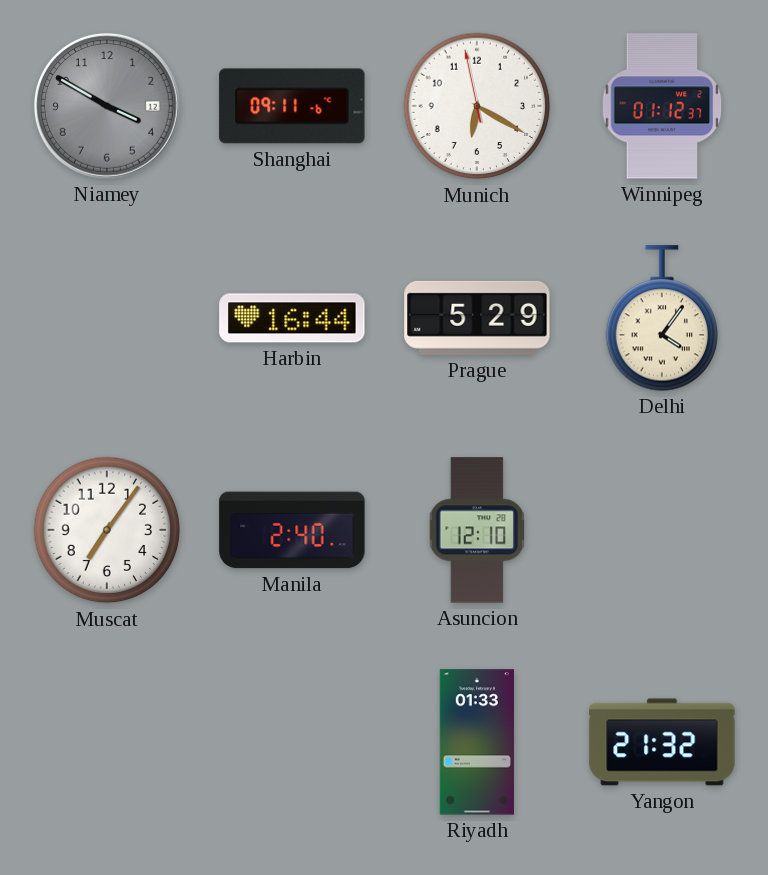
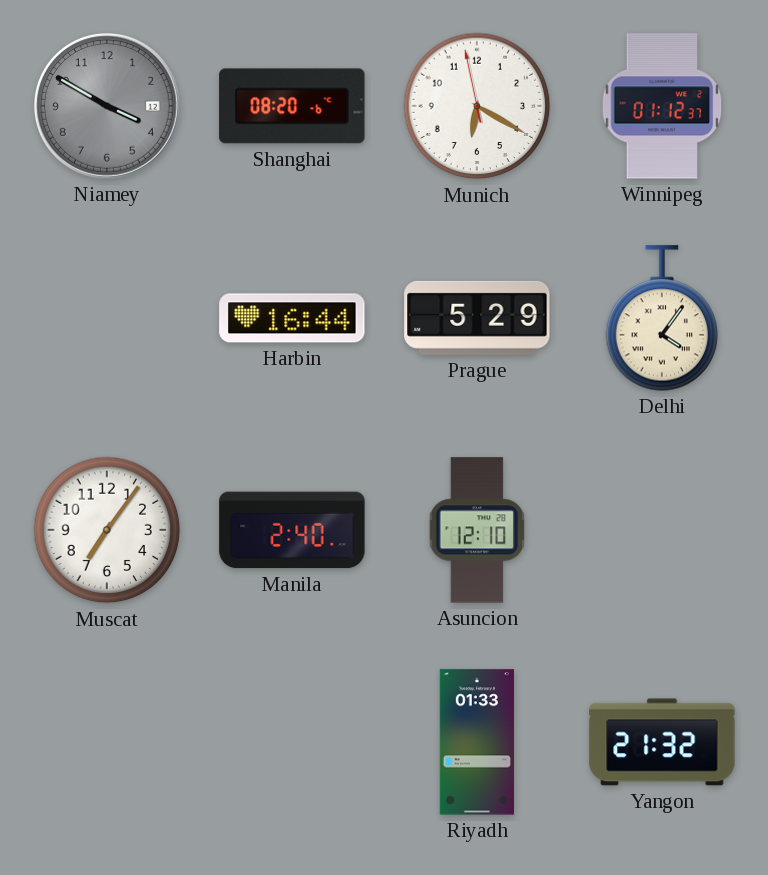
Shanghai: 09:11 -> 08:20
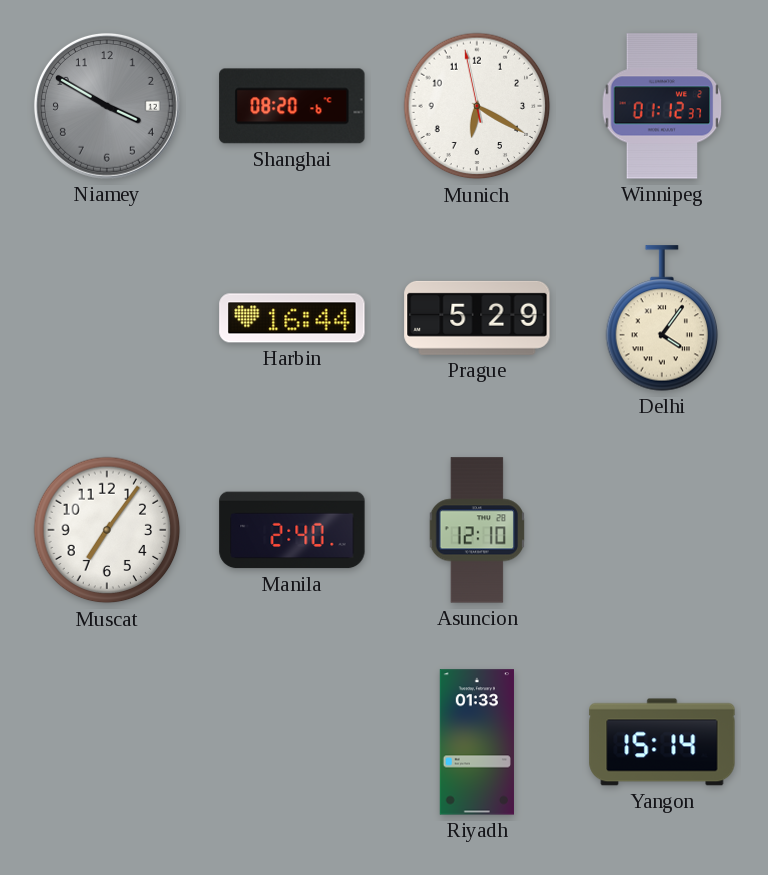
Yangon: 21:32 -> 15:14
